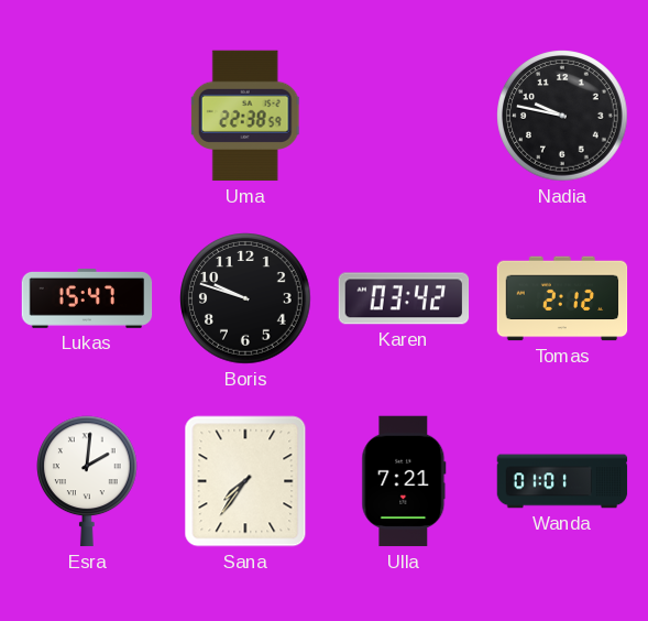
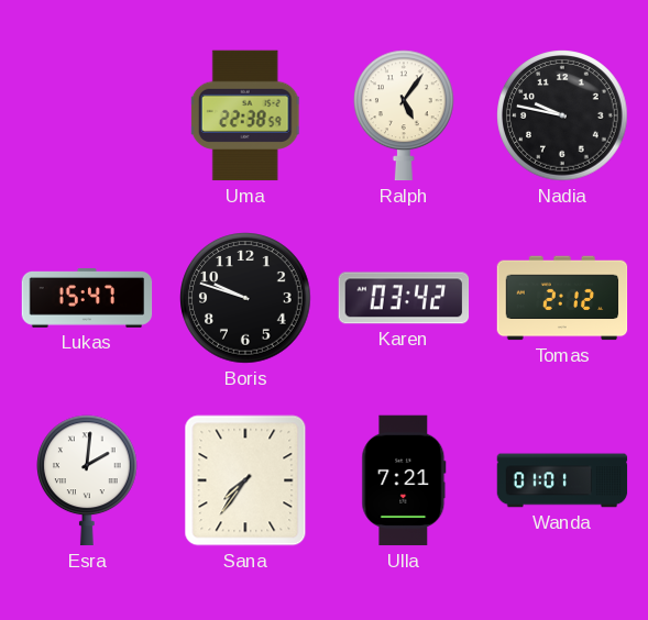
Ralph: none -> 5:06
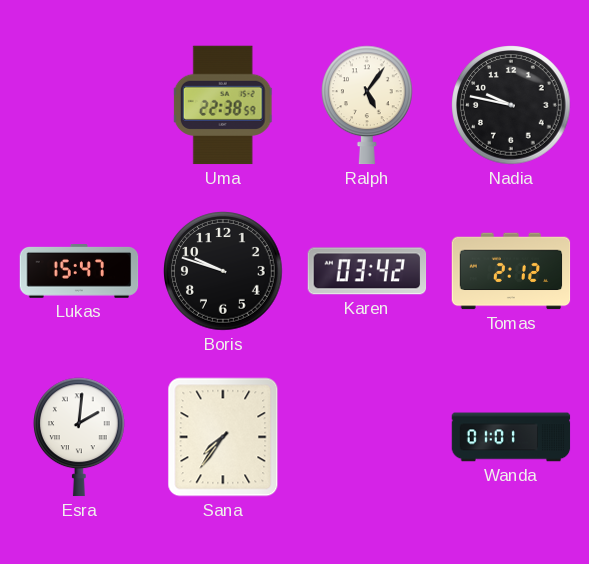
Ulla: 7:21 -> none
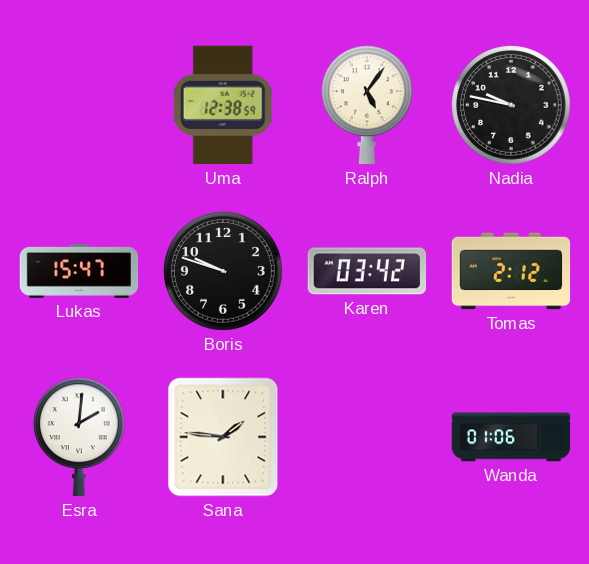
Uma: 22:38 -> 12:38
Sana: 7:36 -> 1:46
Wanda: 01:01 -> 01:06
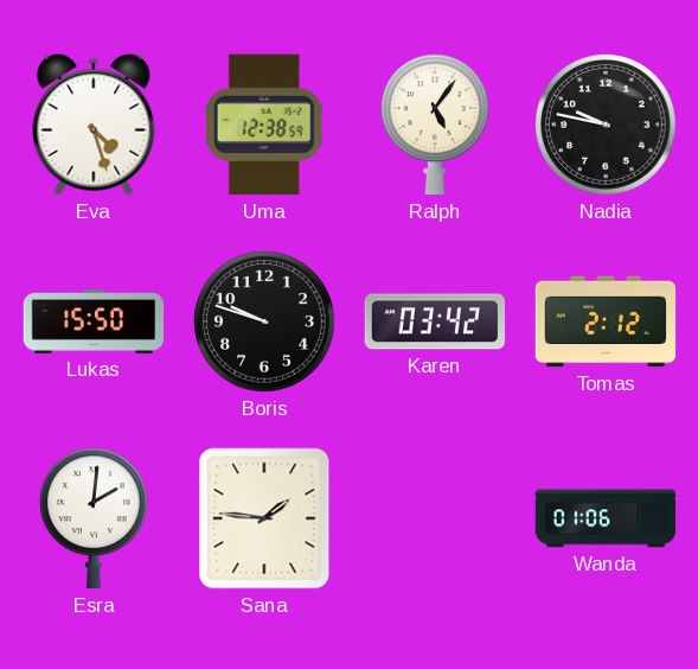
Eva: none -> 4:27
Lukas: 15:47 -> 15:50
